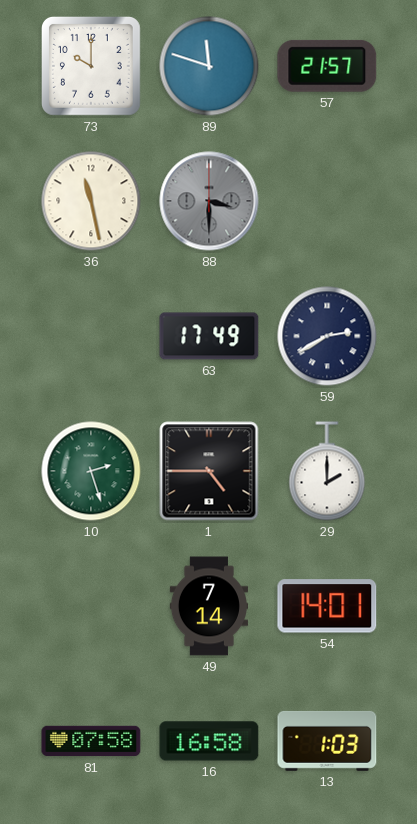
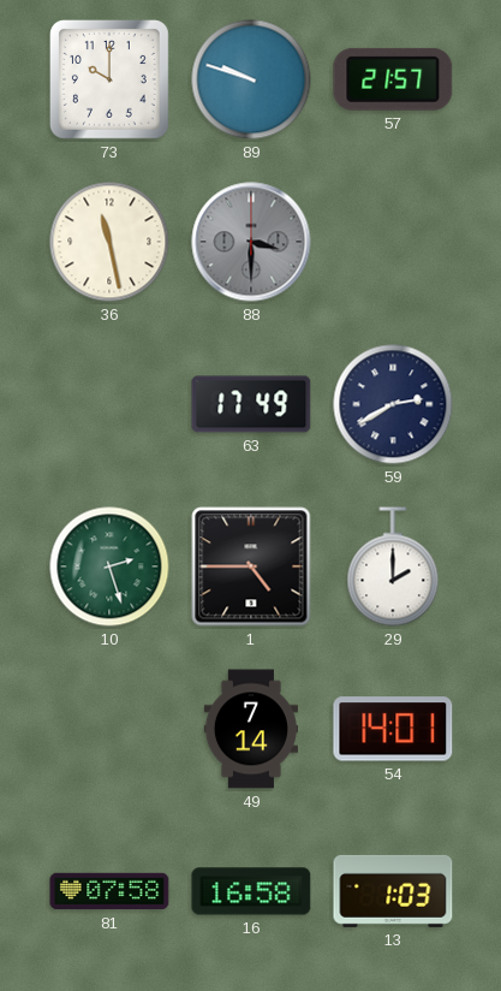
89: 11:48 -> 9:48
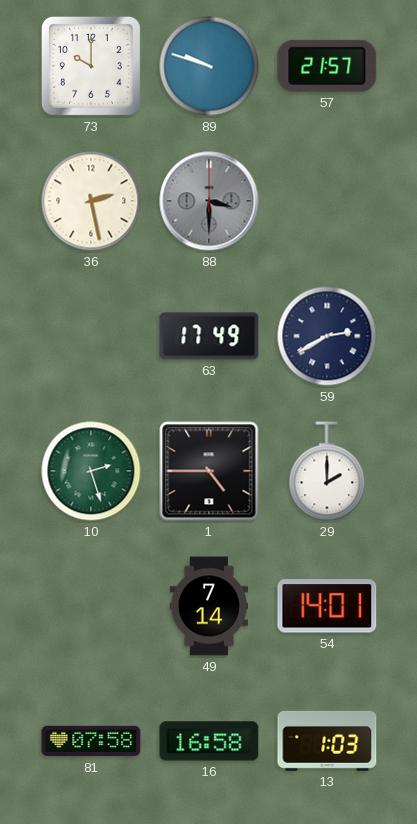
36: 11:28 -> 2:28
